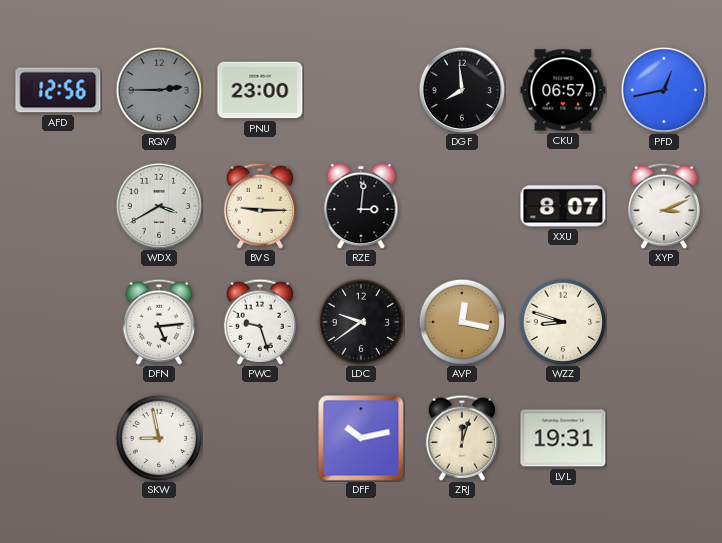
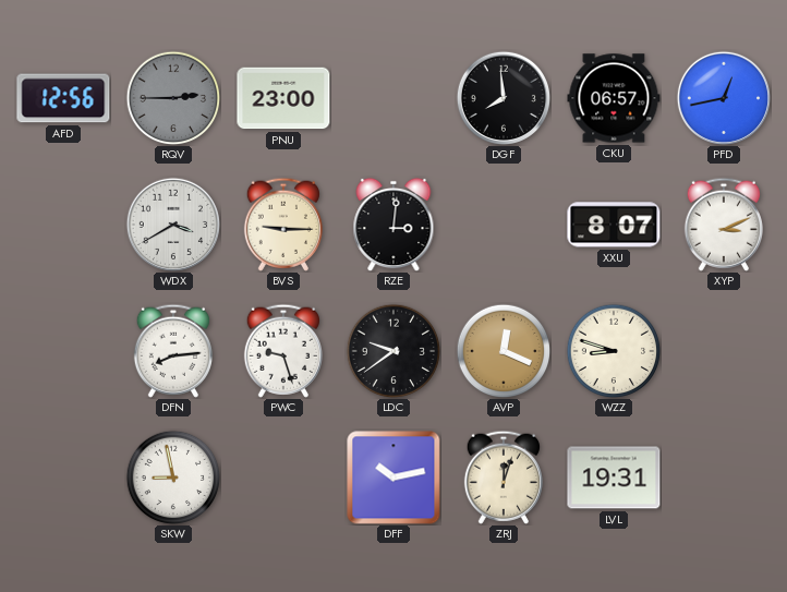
DFN: 5:14 -> 8:14
AVP: 12:17 -> 12:19
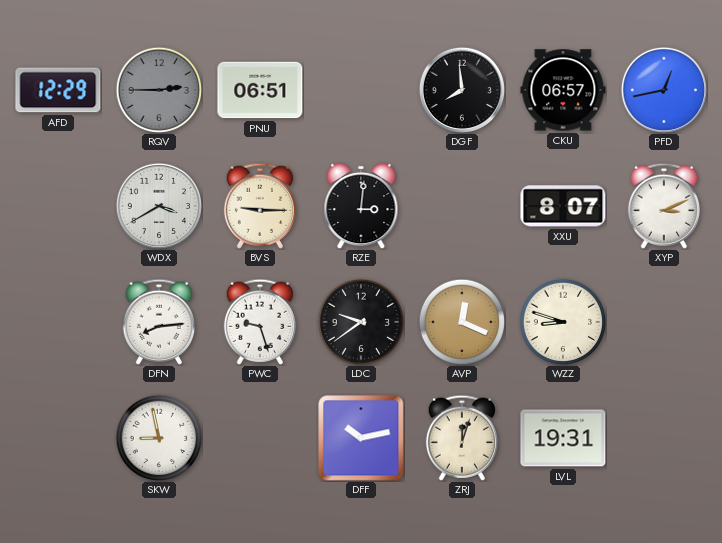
AFD: 12:56 -> 12:29
PNU: 23:00 -> 06:51
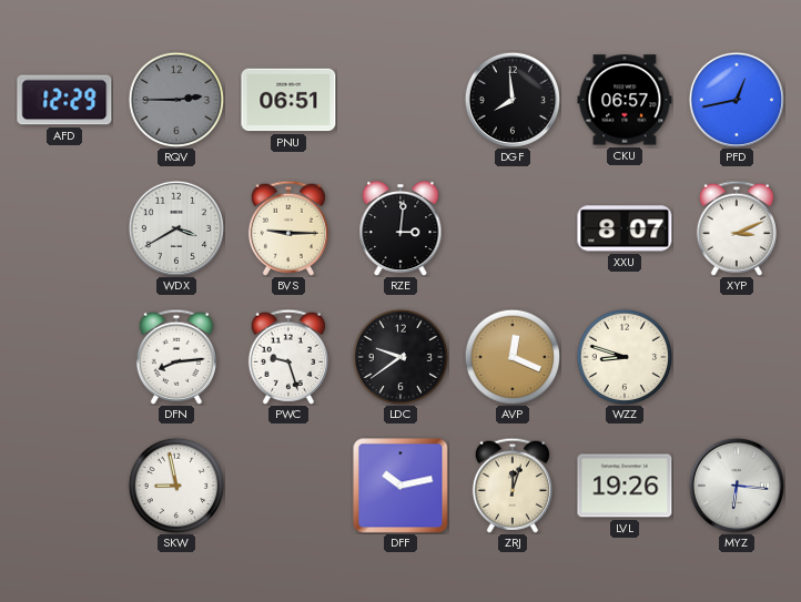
LVL: 19:31 -> 19:26
MYZ: none -> 6:16
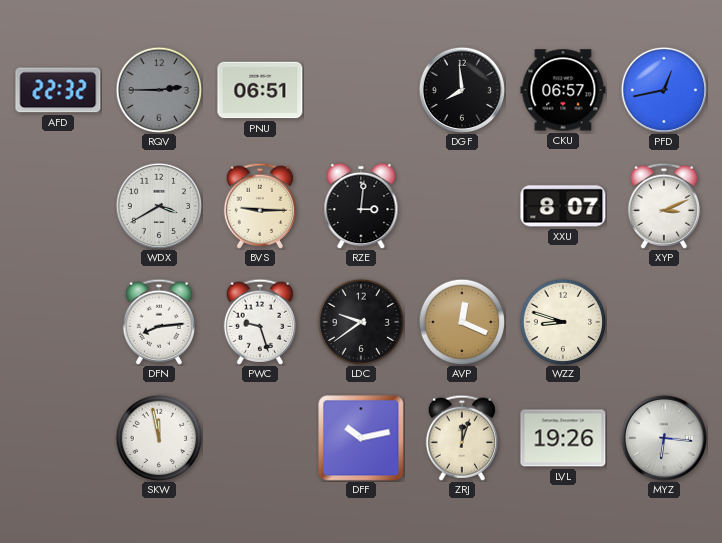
AFD: 12:29 -> 22:32
SKW: 8:58 -> 11:58
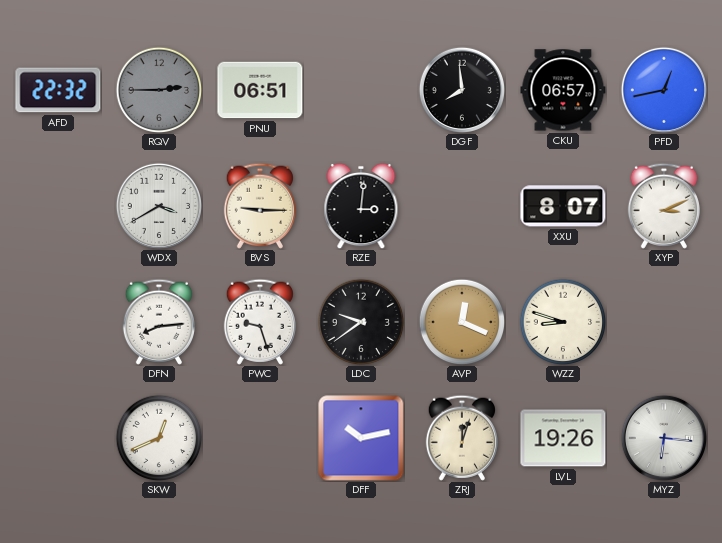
SKW: 11:58 -> 12:41
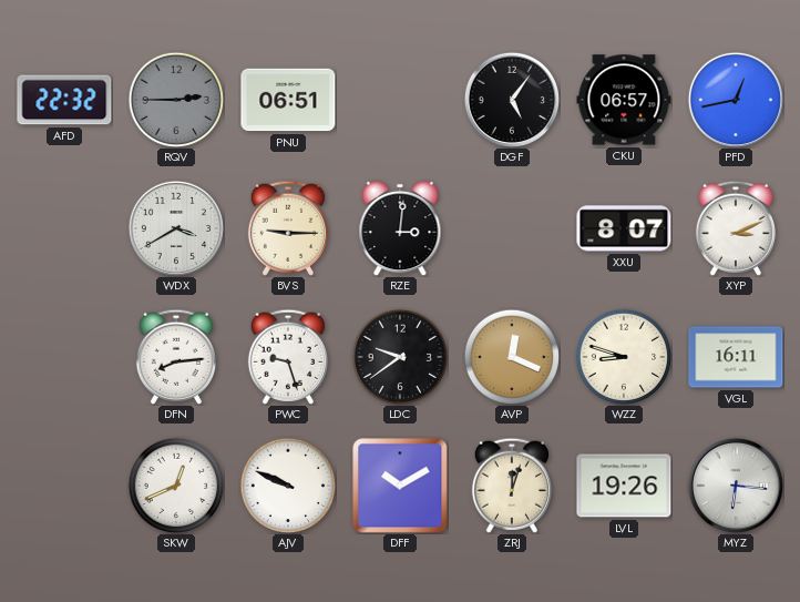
DGF: 7:59 -> 5:06
VGL: none -> 16:11
AJV: none -> 9:49
DFF: 10:13 -> 10:10
